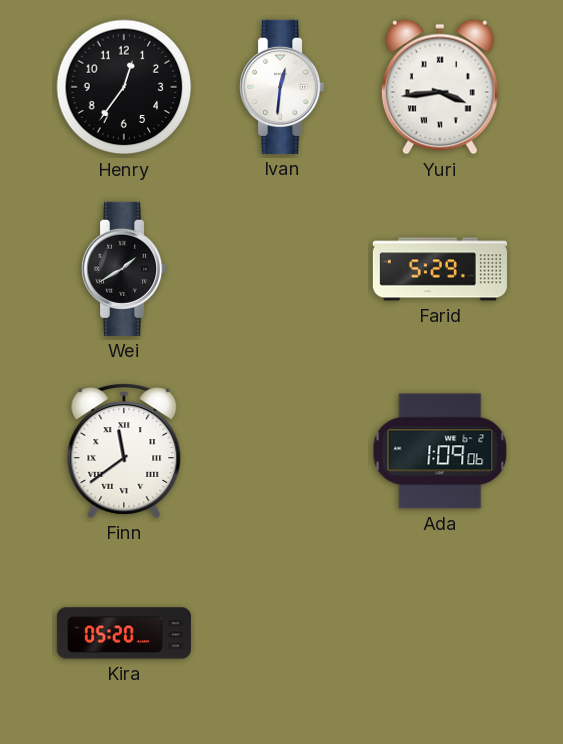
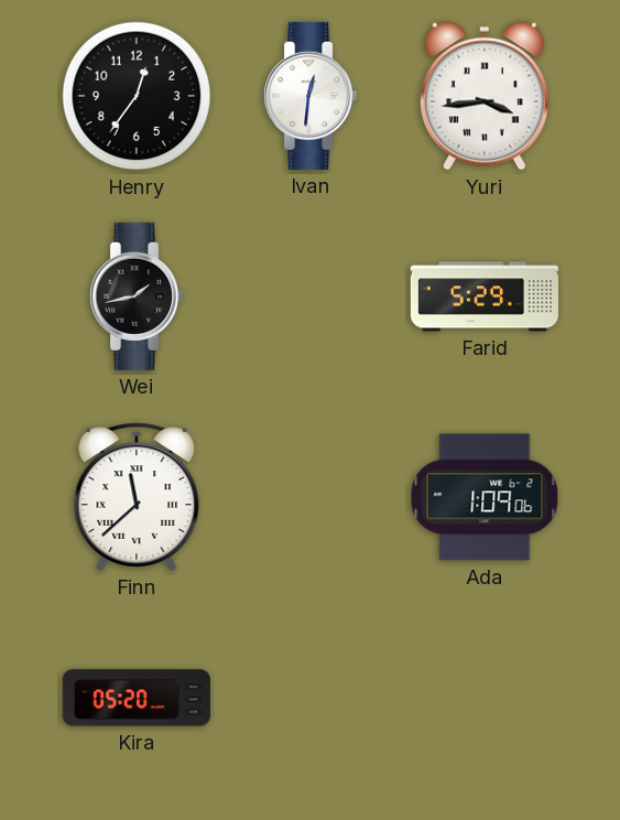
Wei: 1:40 -> 1:43
Finn: 11:39 -> 11:38
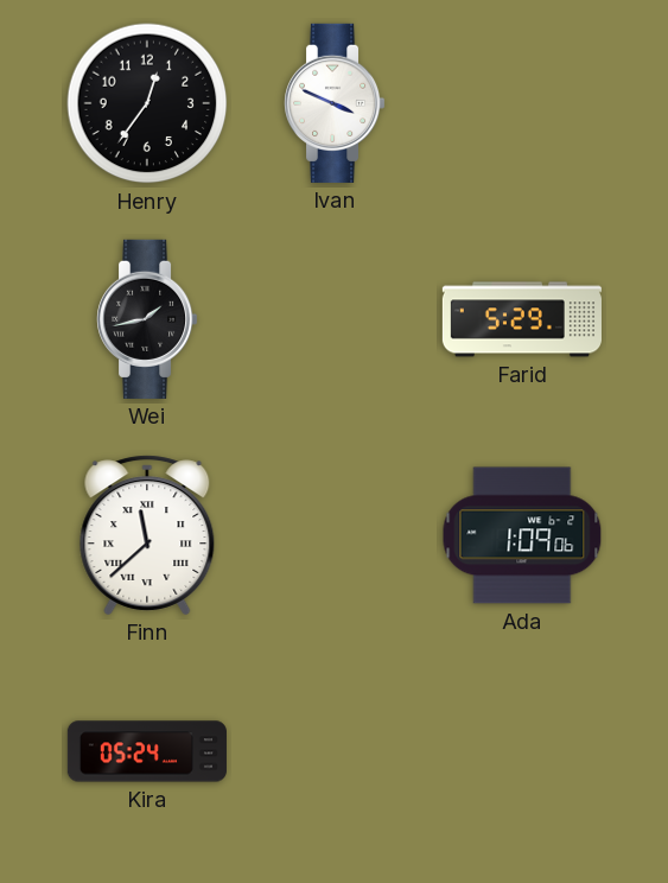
Ivan: 12:31 -> 3:49
Yuri: 3:44 -> none
Kira: 05:20 -> 05:24
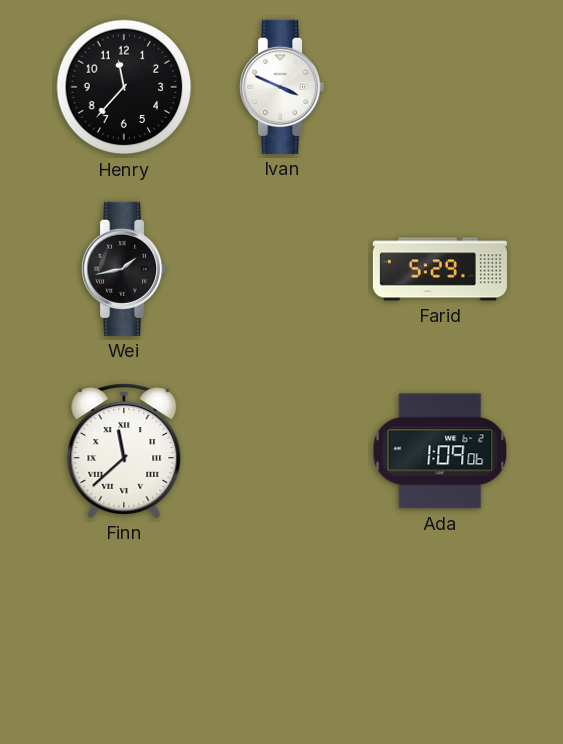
Henry: 12:36 -> 11:37
Kira: 05:24 -> none
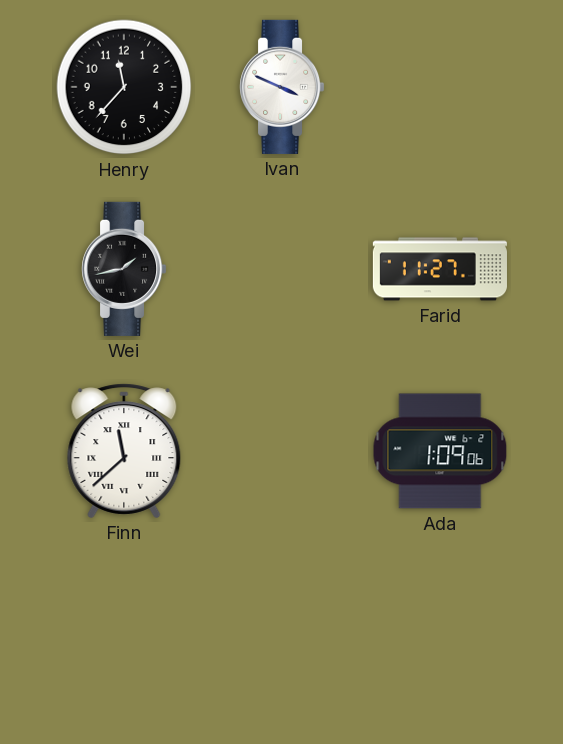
Farid: 5:29 -> 11:27
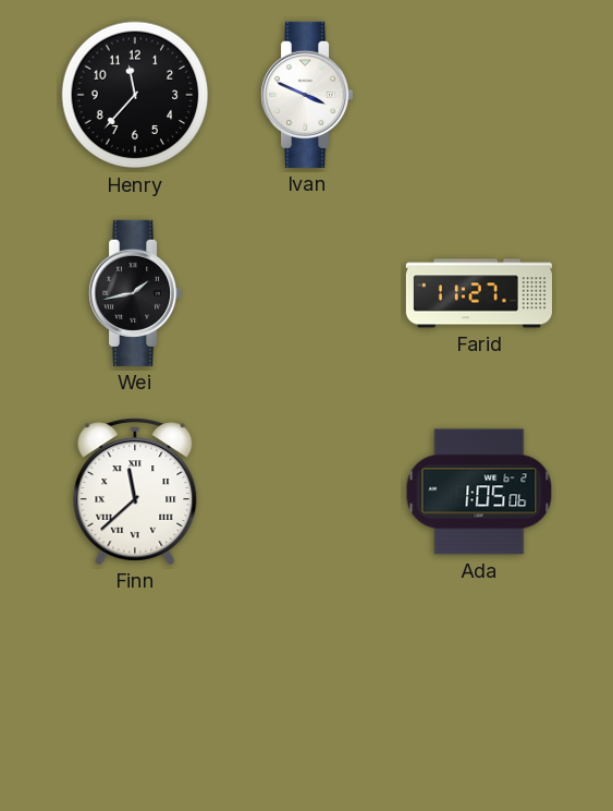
Ada: 1:09 -> 1:05
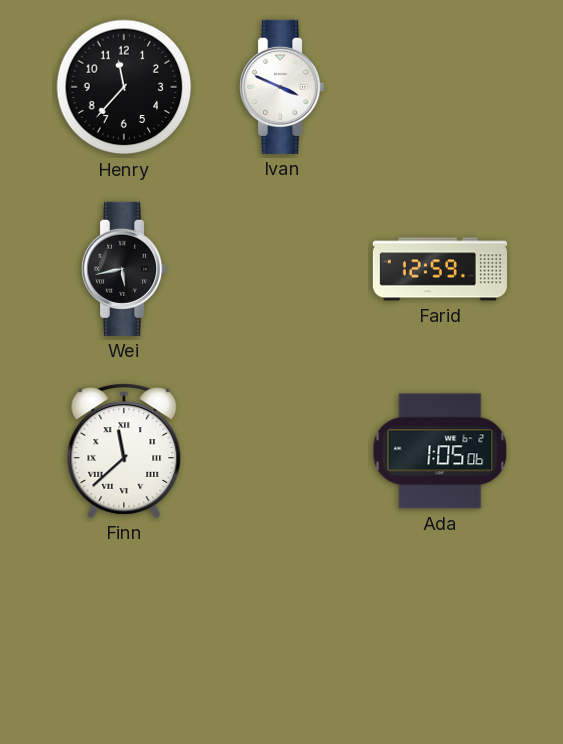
Wei: 1:43 -> 5:43
Farid: 11:27 -> 12:59
